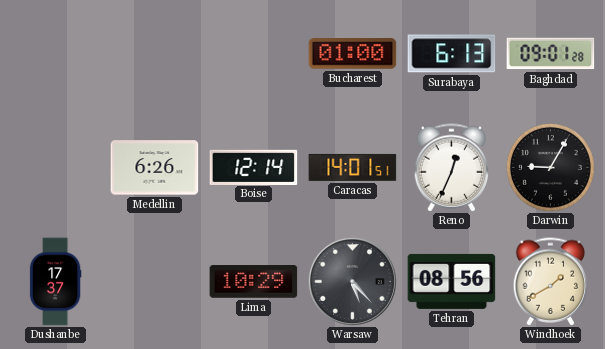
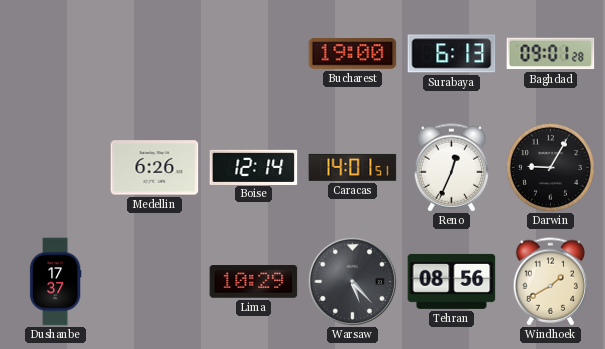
Bucharest: 01:00 -> 19:00
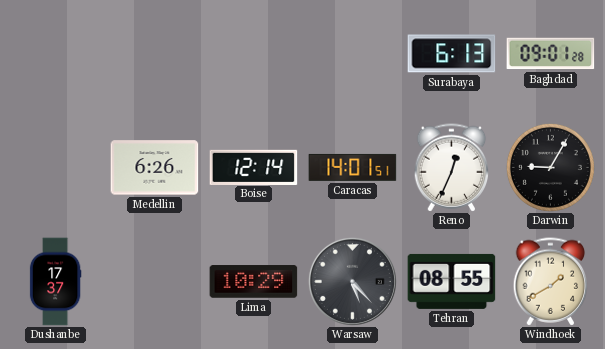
Bucharest: 19:00 -> none
Tehran: 08:56 -> 08:55
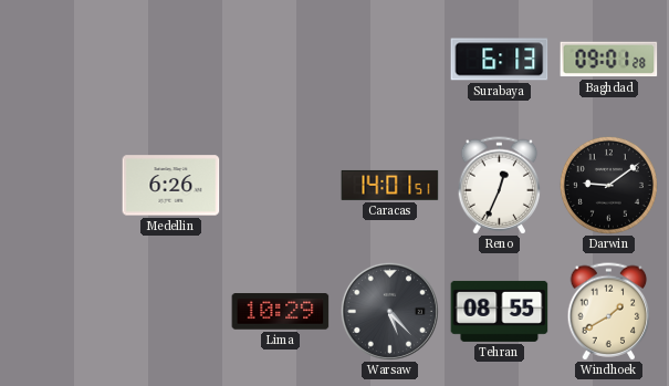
Boise: 12:14 -> none
Darwin: 9:05 -> 9:09
Dushanbe: 17:37 -> none
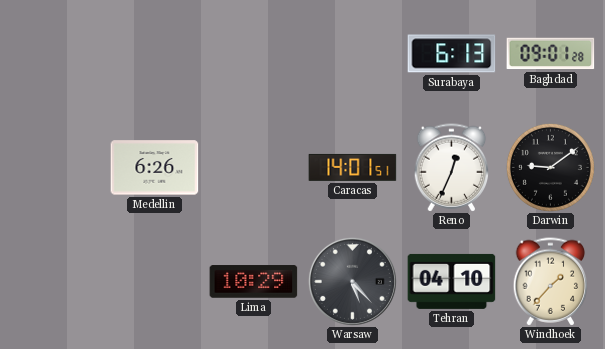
Tehran: 08:55 -> 04:10
Windhoek: 1:40 -> 1:37
